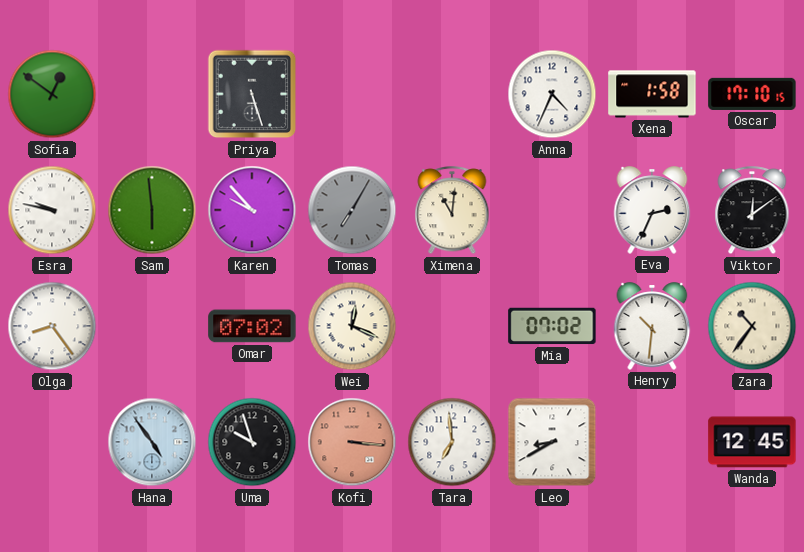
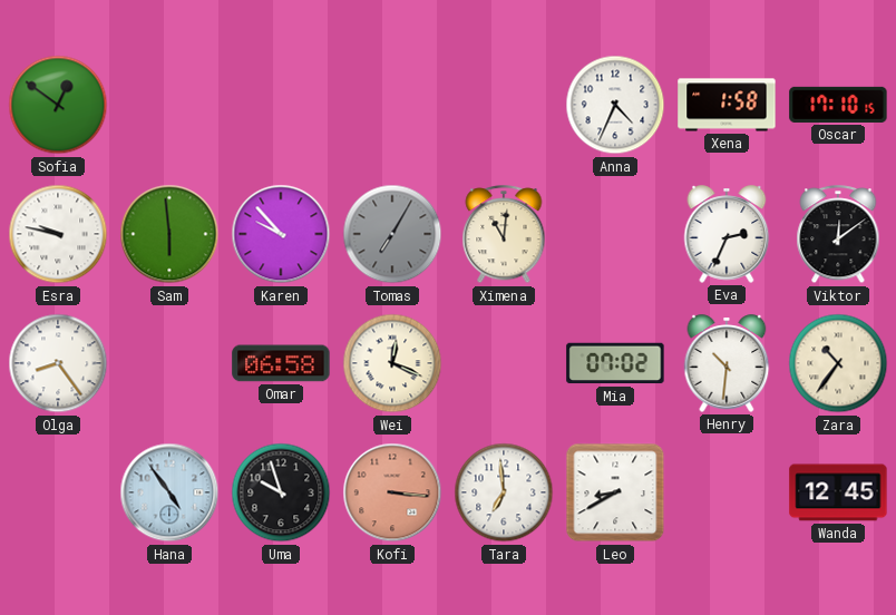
Priya: 5:27 -> none
Omar: 07:02 -> 06:58
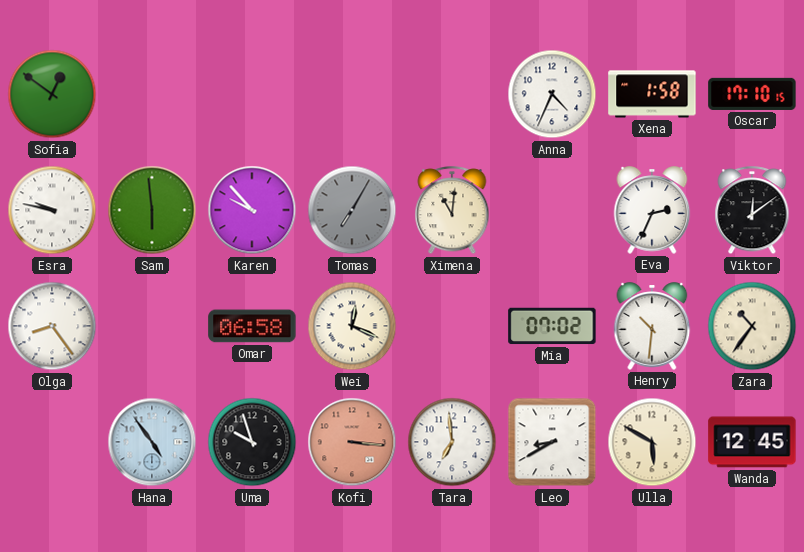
Ulla: none -> 5:50
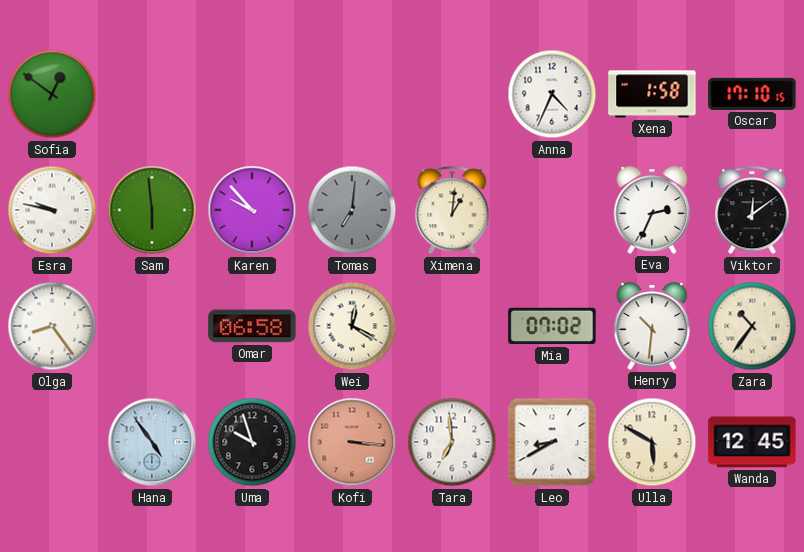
Tomas: 7:05 -> 7:01
Ximena: 11:01 -> 1:01
Wei: 12:19 -> 12:20
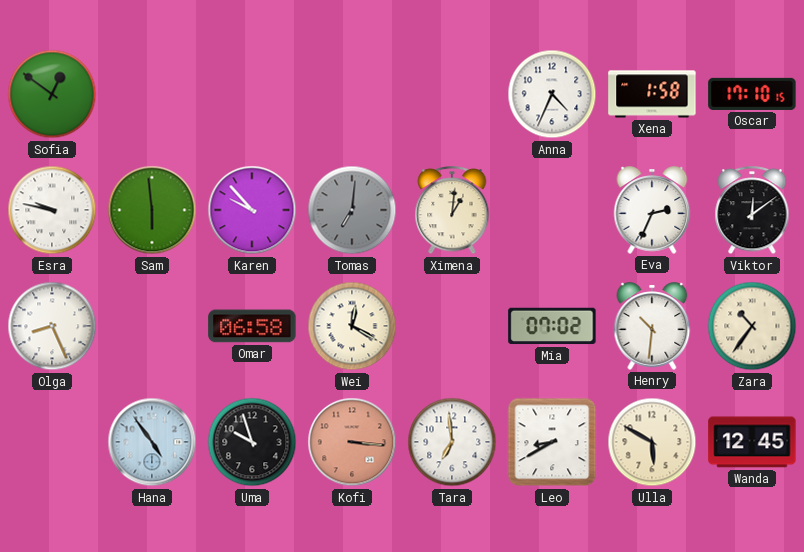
Olga: 8:24 -> 8:26
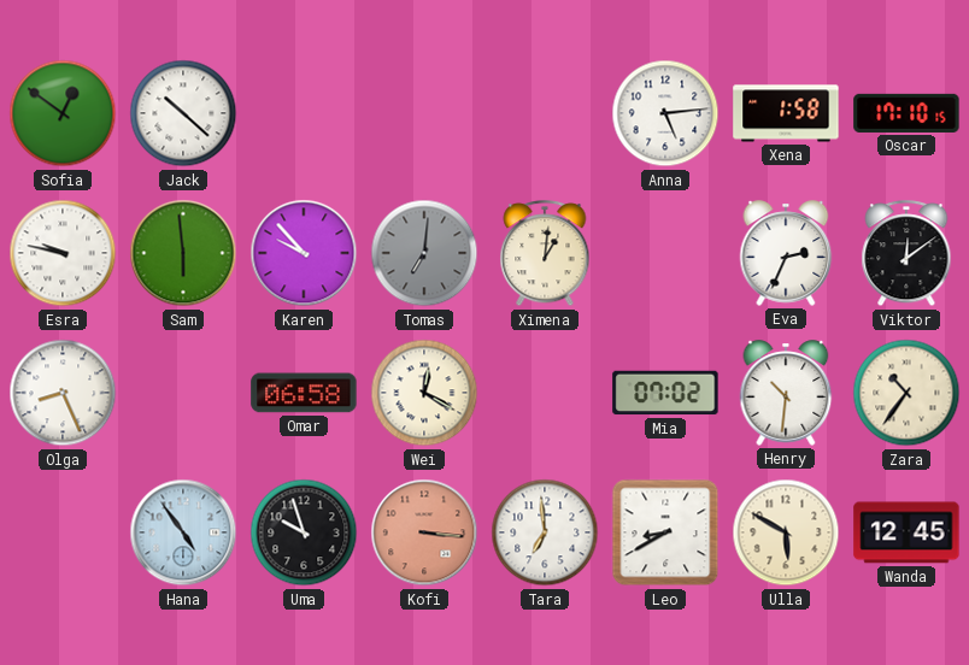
Jack: none -> 10:22
Anna: 4:34 -> 5:14
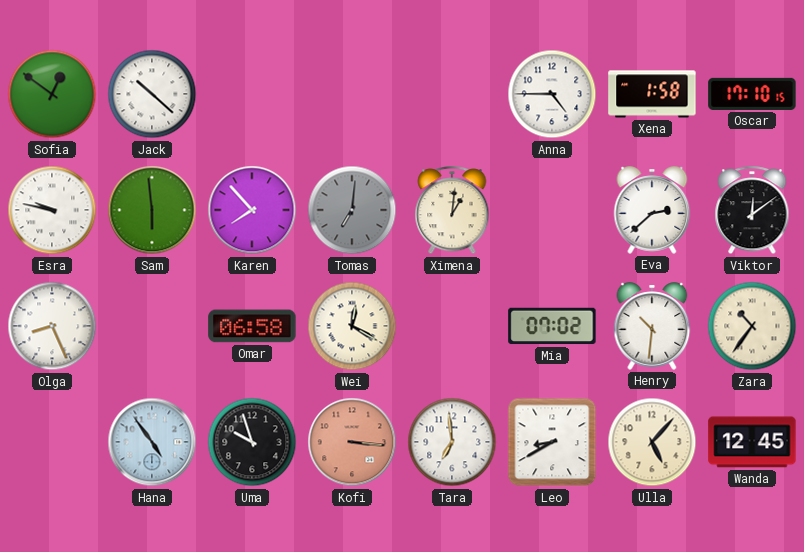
Anna: 5:14 -> 4:45
Karen: 9:53 -> 7:53
Eva: 2:34 -> 2:38
Ulla: 5:50 -> 5:07
